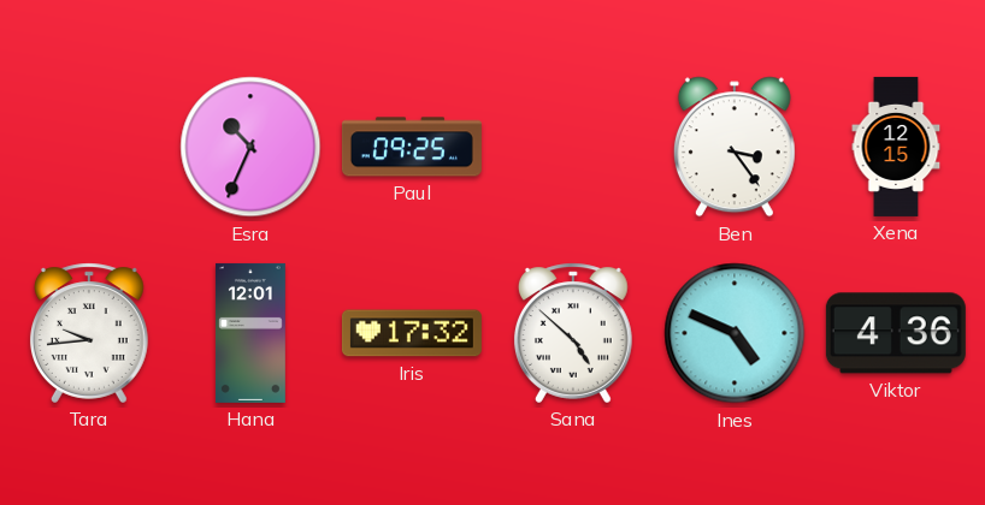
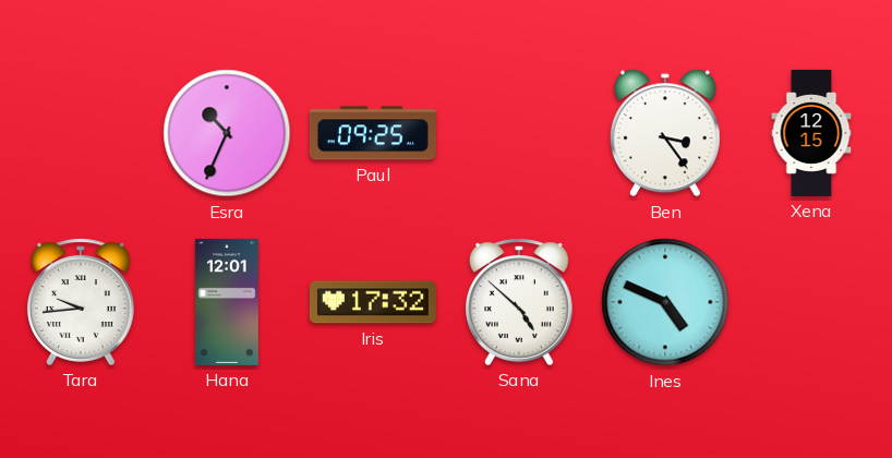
Viktor: 4:36 -> none
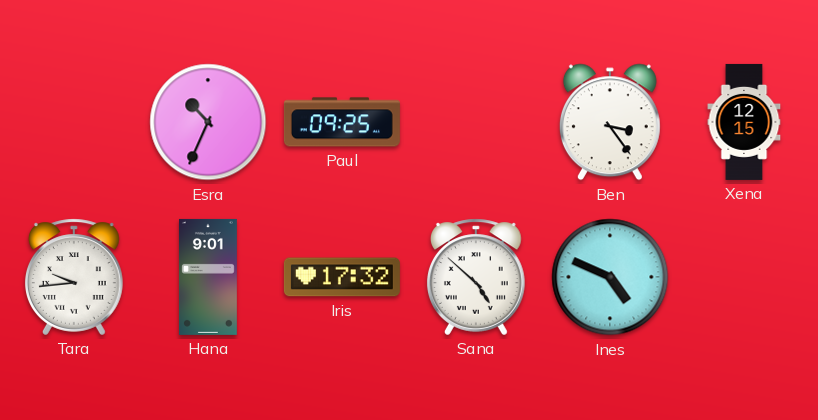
Hana: 12:01 -> 9:01
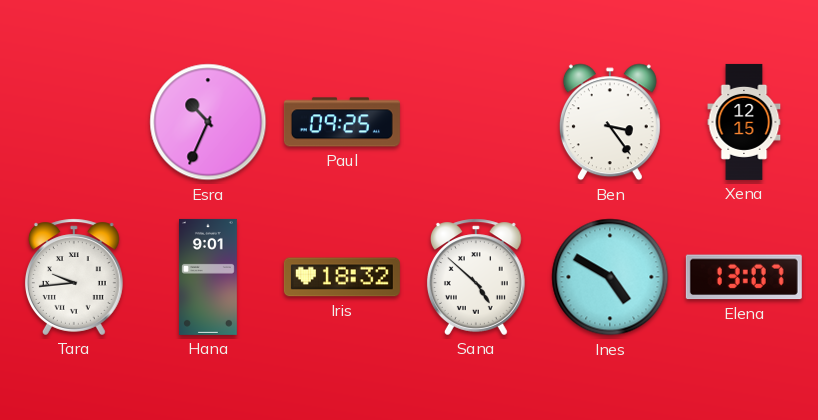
Iris: 17:32 -> 18:32
Ines: 4:49 -> 4:50
Elena: none -> 13:07
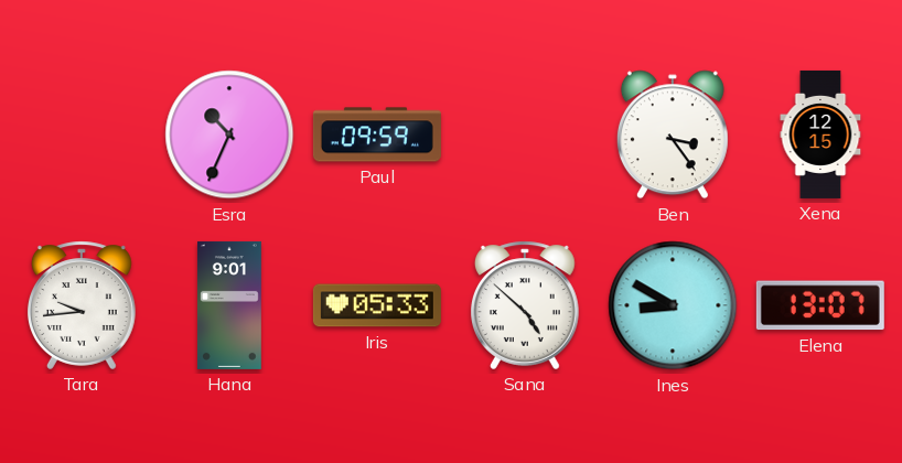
Paul: 09:25 -> 09:59
Iris: 18:32 -> 05:33
Ines: 4:50 -> 8:50
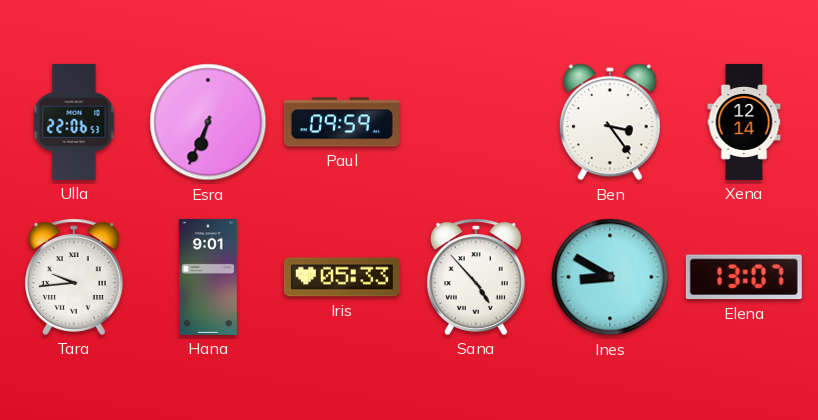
Ulla: none -> 22:06
Esra: 10:34 -> 6:34
Xena: 12:15 -> 12:14
Sana: 4:52 -> 4:53
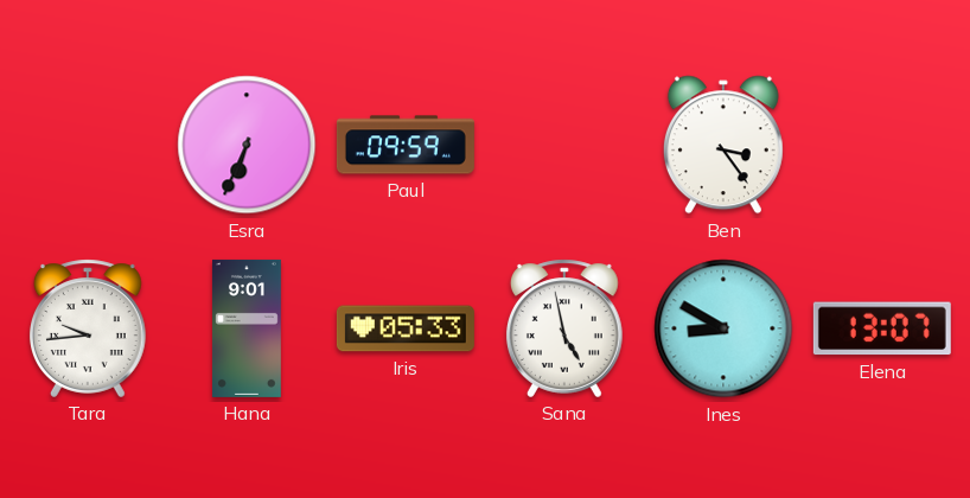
Ulla: 22:06 -> none
Xena: 12:14 -> none
Sana: 4:53 -> 4:58
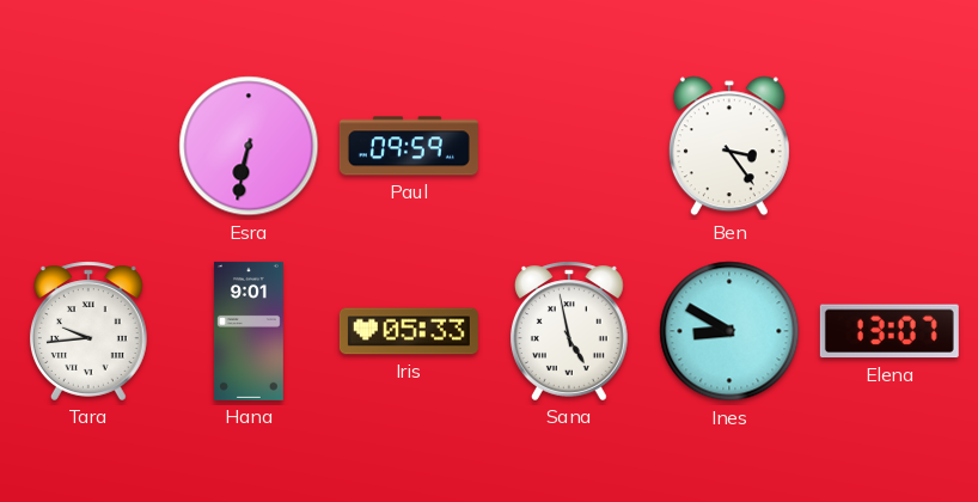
Esra: 6:34 -> 6:32
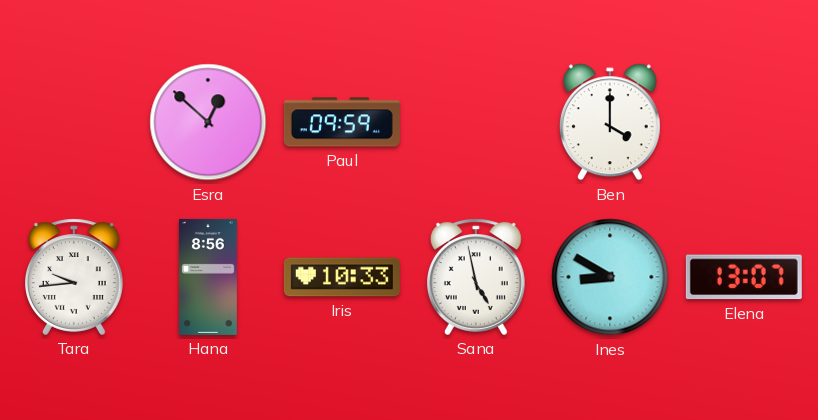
Esra: 6:32 -> 12:52
Ben: 3:24 -> 4:00
Hana: 9:01 -> 8:56
Iris: 05:33 -> 10:33
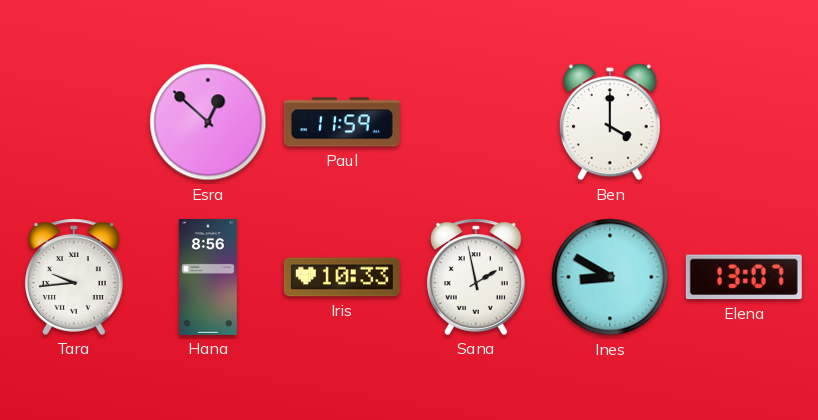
Paul: 09:59 -> 11:59
Sana: 4:58 -> 1:58
